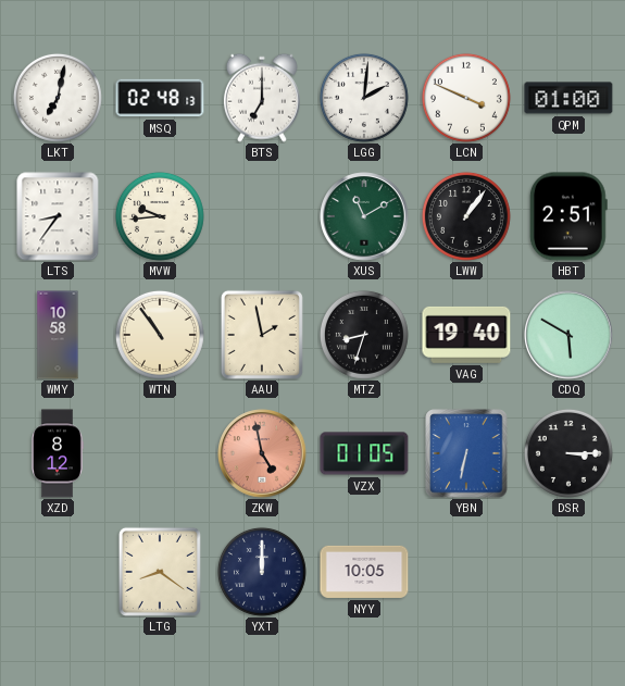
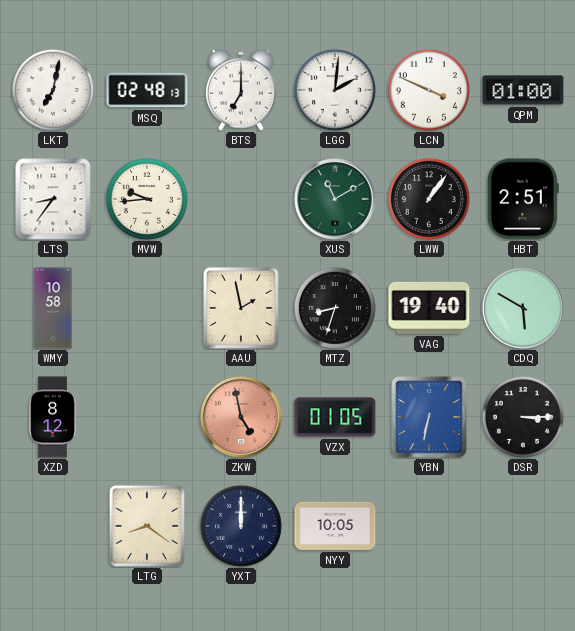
WTN: 10:54 -> none
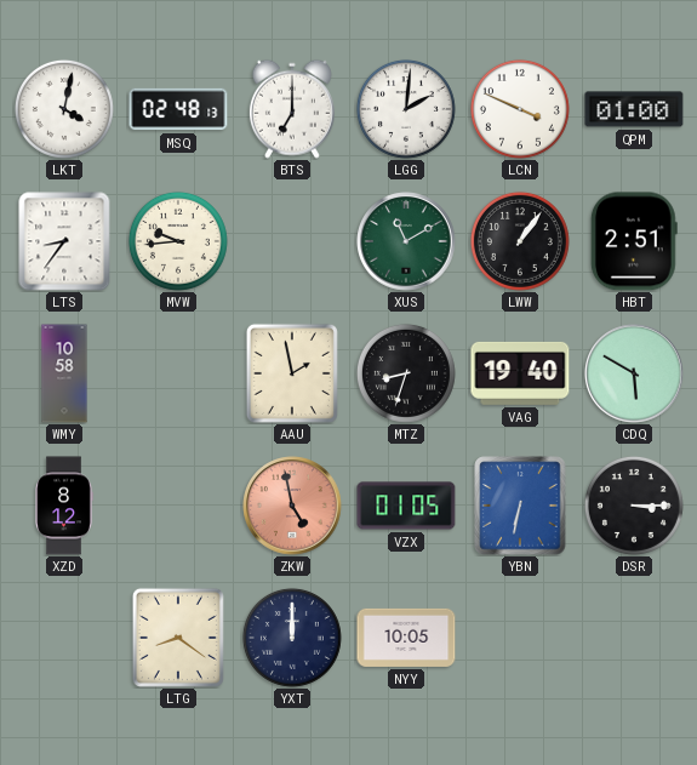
LKT: 7:02 -> 4:02
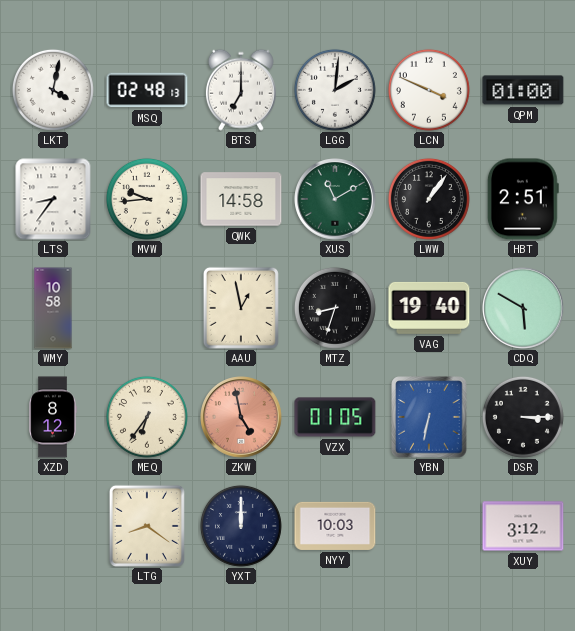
QWK: none -> 14:58
AAU: 1:58 -> 12:58
MEQ: none -> 6:36
NYY: 10:05 -> 10:03
XUY: none -> 3:12
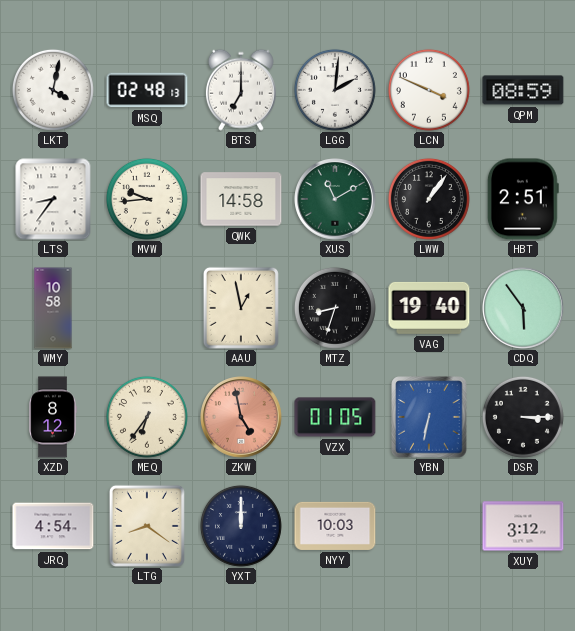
QPM: 01:00 -> 08:59
CDQ: 5:50 -> 5:54
JRQ: none -> 4:54
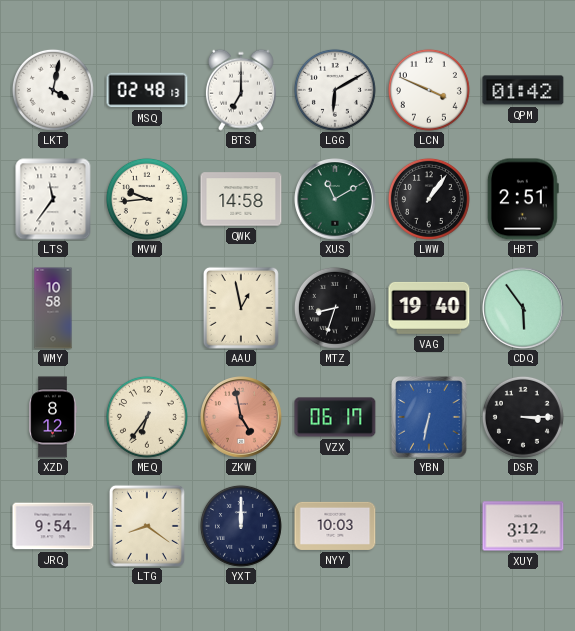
LGG: 2:01 -> 6:10
QPM: 08:59 -> 01:42
LTS: 8:36 -> 11:36
VZX: 01:05 -> 06:17
JRQ: 4:54 -> 9:54
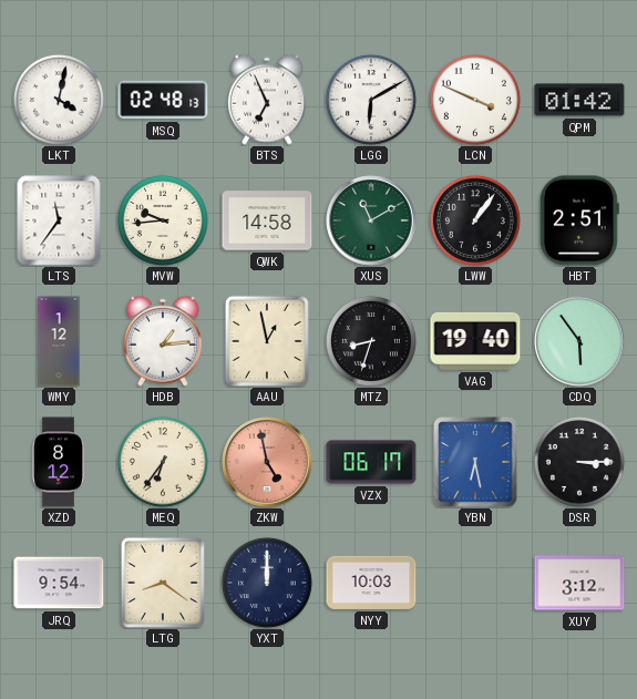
BTS: 7:00 -> 6:56
WMY: 10:58 -> 1:12
HDB: none -> 1:14
YBN: 6:32 -> 6:28
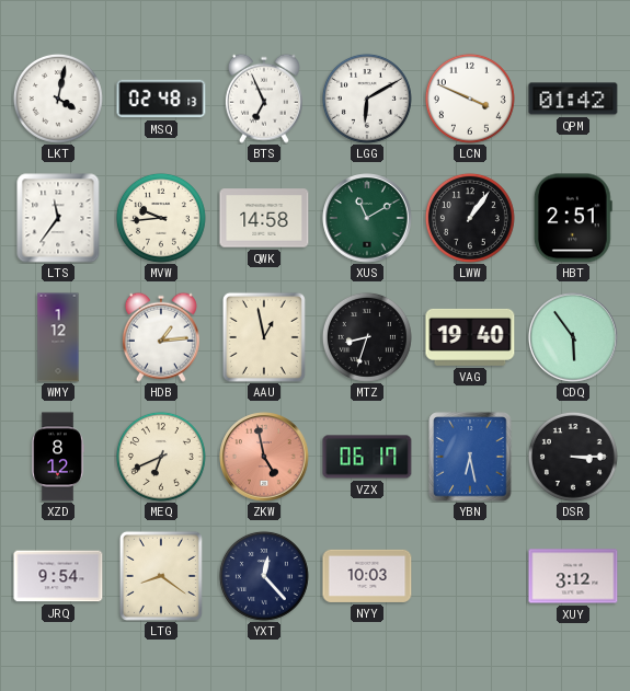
MEQ: 6:36 -> 6:41
YXT: 12:00 -> 12:23
